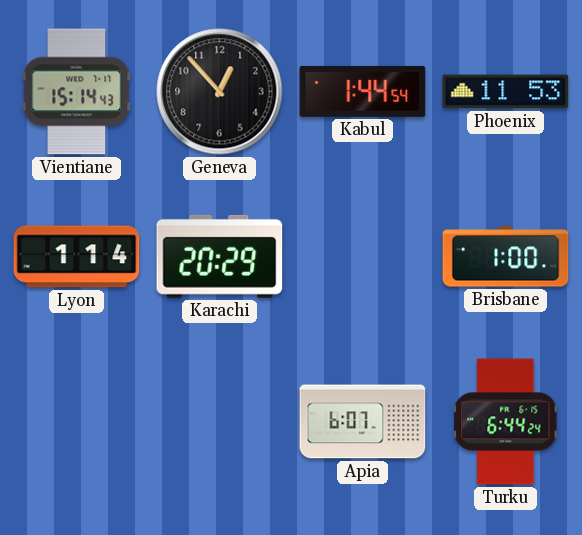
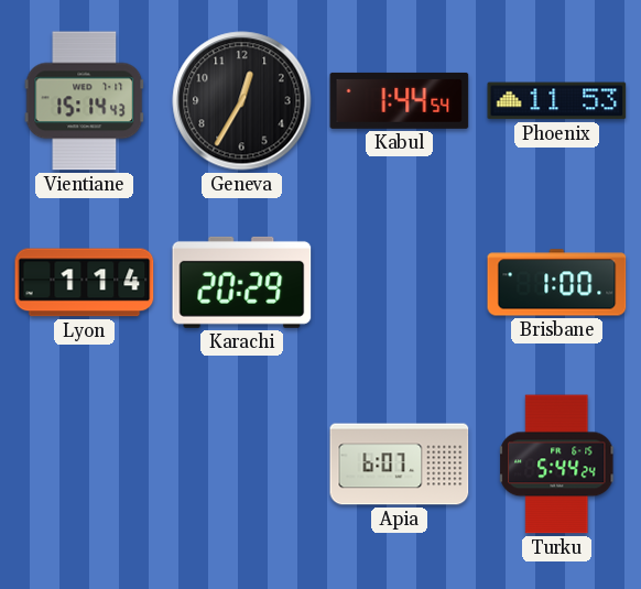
Geneva: 12:53 -> 12:35
Turku: 6:44 -> 5:44
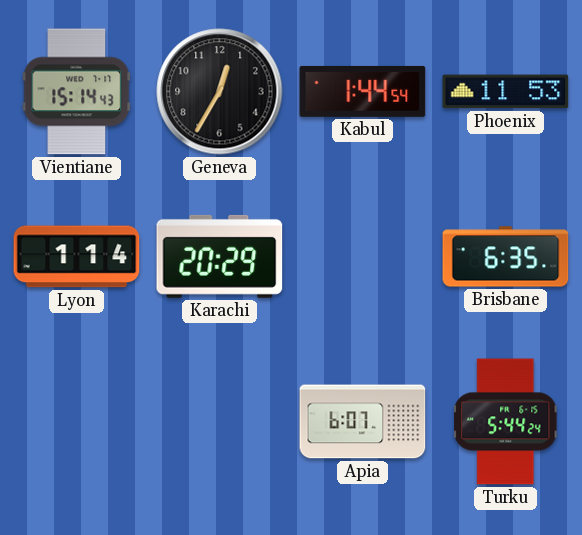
Brisbane: 1:00 -> 6:35
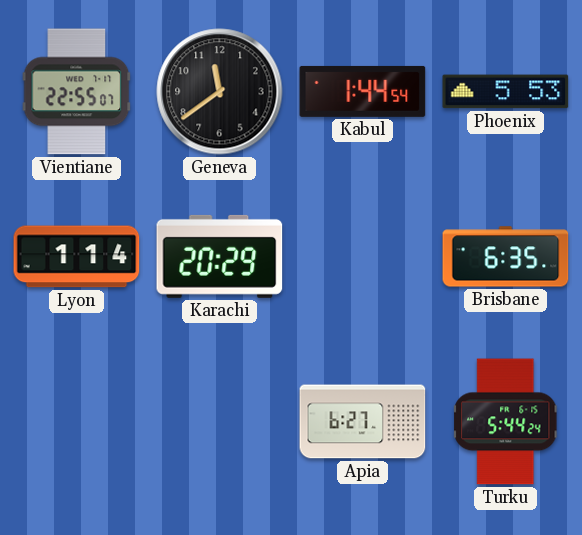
Vientiane: 15:14 -> 22:55
Geneva: 12:35 -> 11:39
Phoenix: 11:53 -> 5:53
Apia: 6:07 -> 6:27
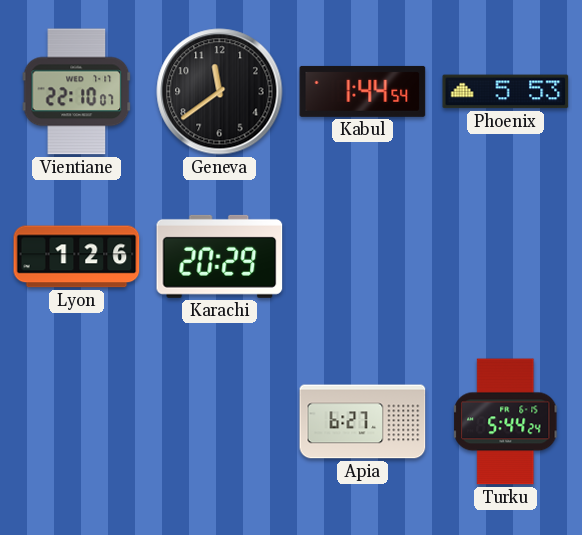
Vientiane: 22:55 -> 22:10
Lyon: 1:14 -> 1:26
Brisbane: 6:35 -> none
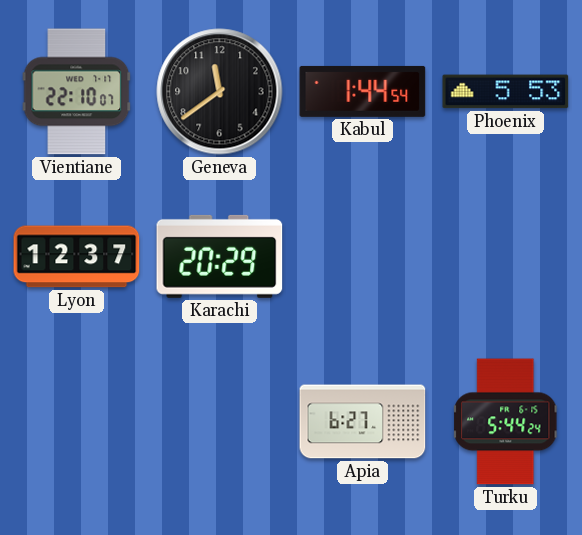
Lyon: 1:26 -> 12:37
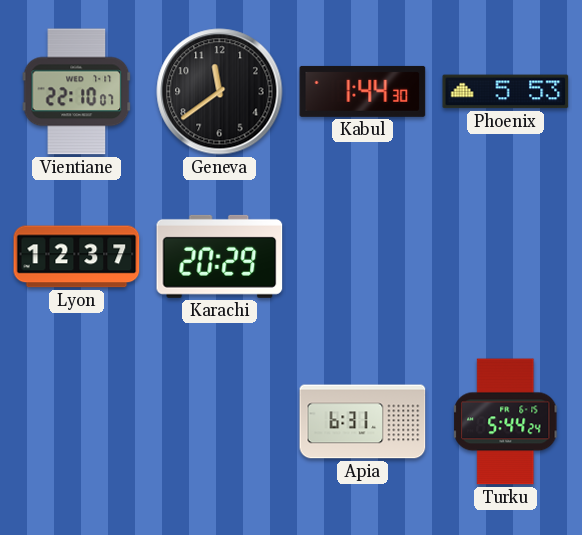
Kabul: 1:44:54 -> 1:44:30
Apia: 6:27 -> 6:31
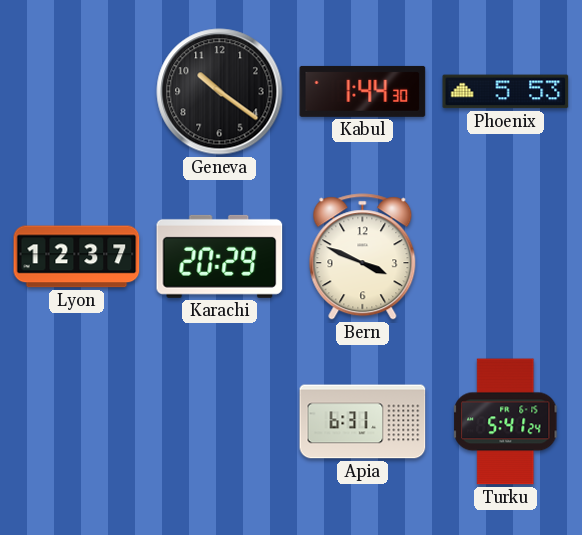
Vientiane: 22:10 -> none
Geneva: 11:39 -> 10:21
Bern: none -> 3:49
Turku: 5:44 -> 5:41
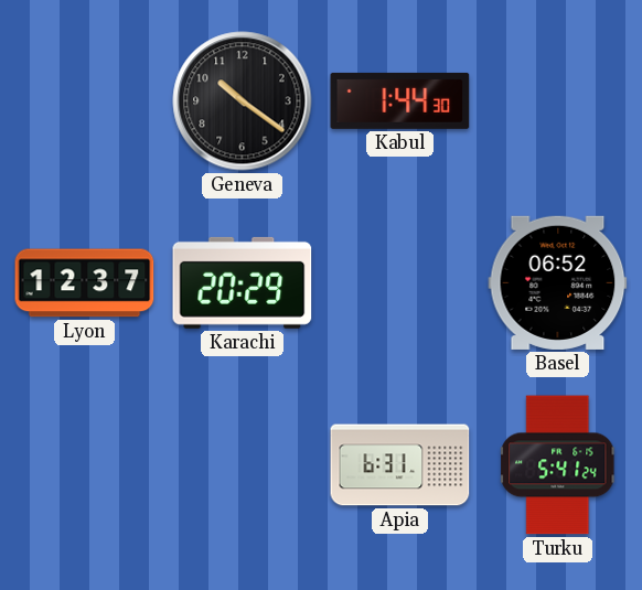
Phoenix: 5:53 -> none
Bern: 3:49 -> none
Basel: none -> 06:52
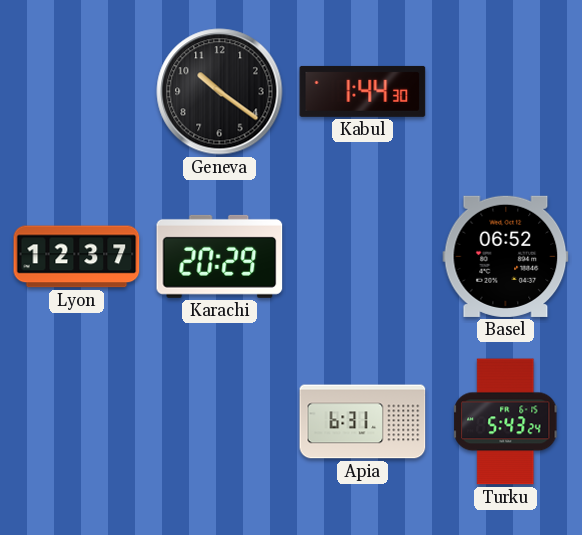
Turku: 5:41 -> 5:43
